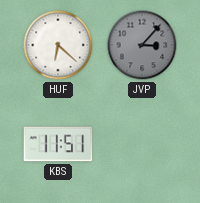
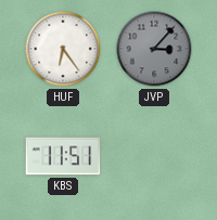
HUF: 6:22 -> 6:24
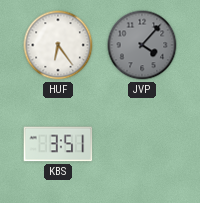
JVP: 3:07 -> 4:07
KBS: 11:51 -> 3:51
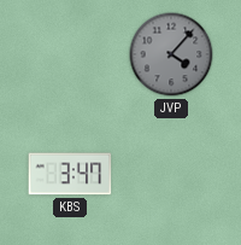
HUF: 6:24 -> none
KBS: 3:51 -> 3:47
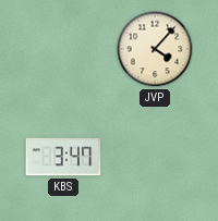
JVP dial: grey -> cream
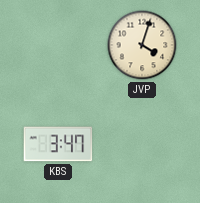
JVP: 4:07 -> 4:03
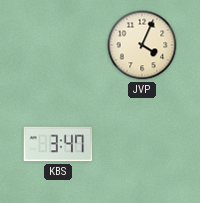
JVP: 4:03 -> 4:04
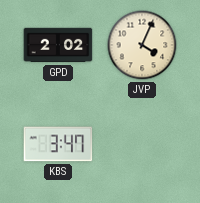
GPD: none -> 2:02
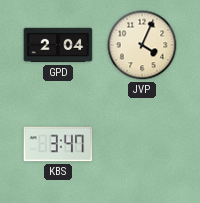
GPD: 2:02 -> 2:04
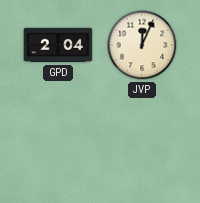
JVP: 4:04 -> 12:04
KBS: 3:47 -> none
